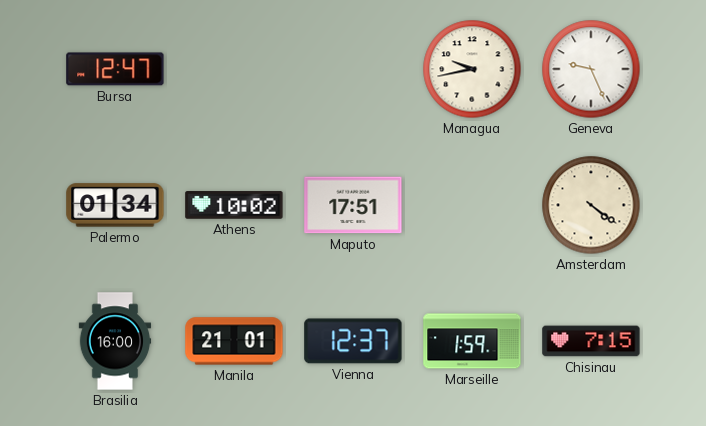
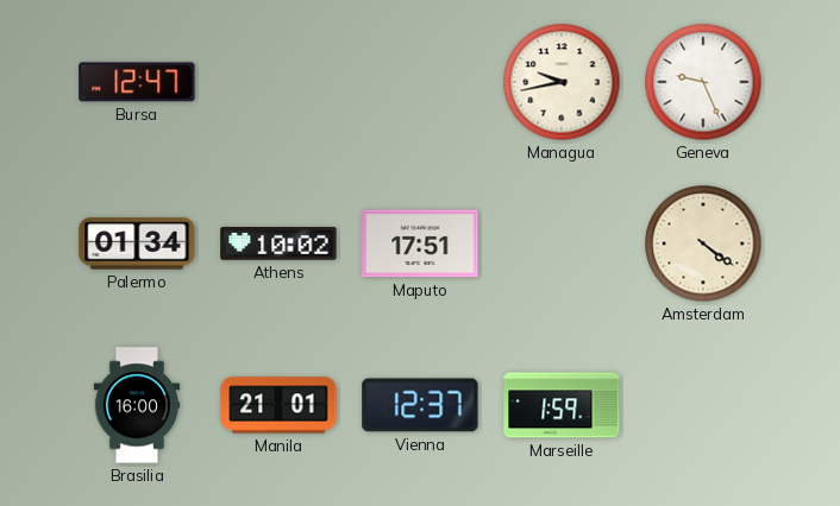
Chisinau: 7:15 -> none
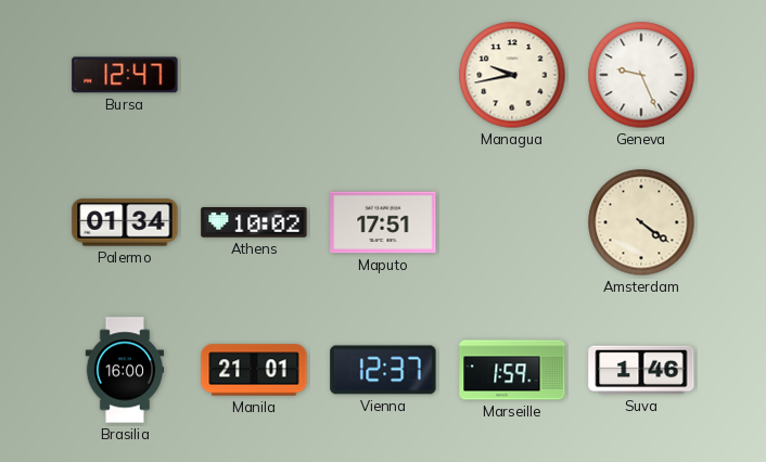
Suva: none -> 1:46
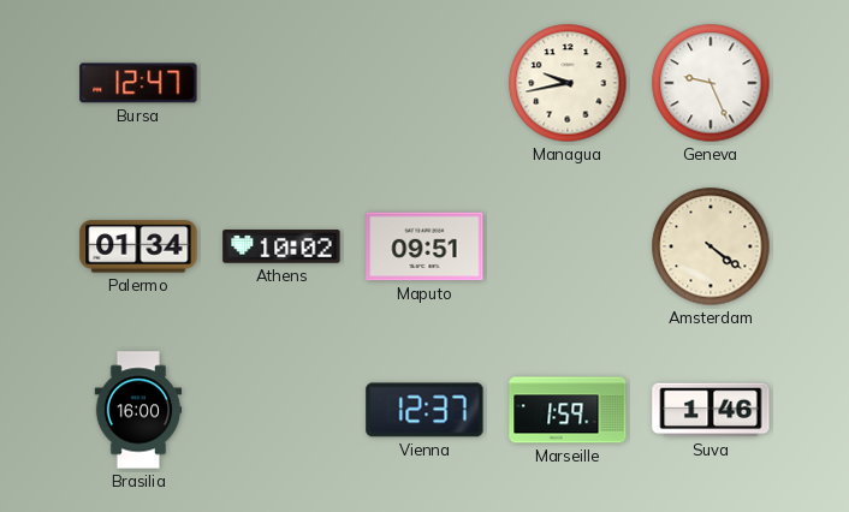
Maputo: 17:51 -> 09:51
Manila: 21:01 -> none
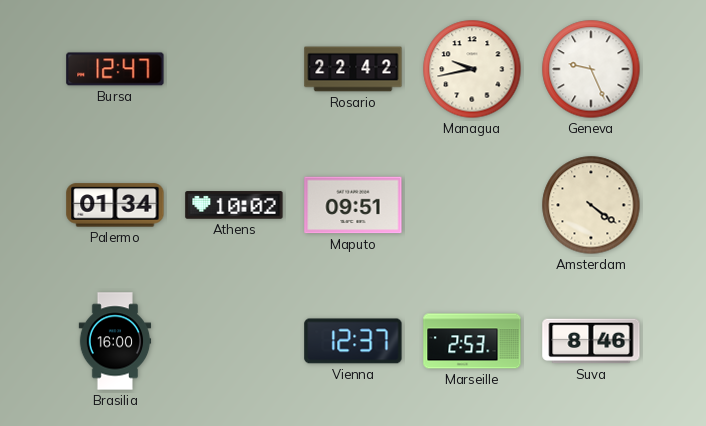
Rosario: none -> 22:42
Marseille: 1:59 -> 2:53
Suva: 1:46 -> 8:46
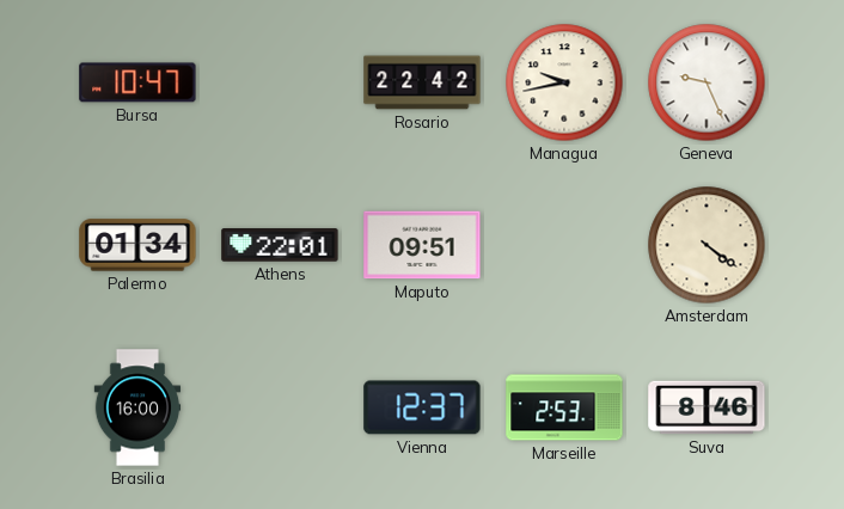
Bursa: 12:47 -> 10:47
Athens: 10:02 -> 22:01
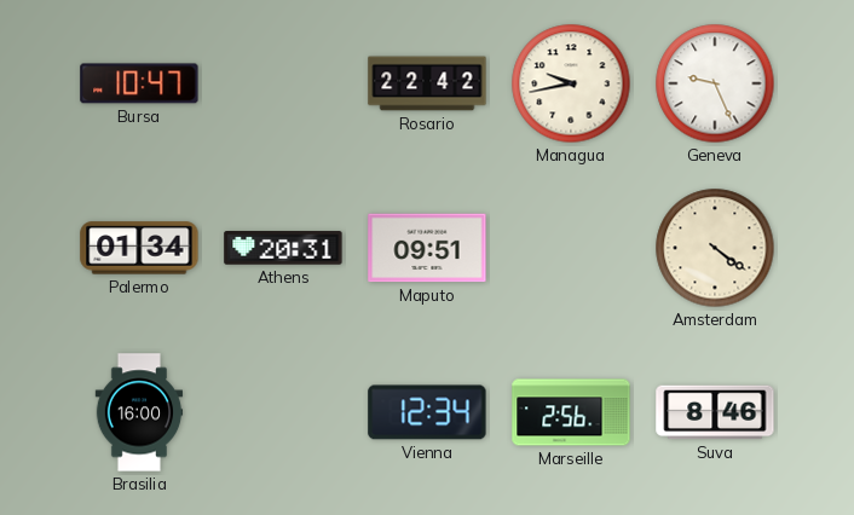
Athens: 22:01 -> 20:31
Vienna: 12:37 -> 12:34
Marseille: 2:53 -> 2:56
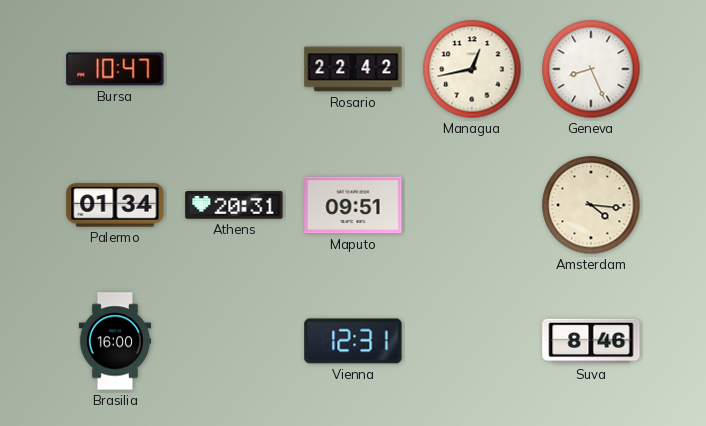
Managua: 9:43 -> 12:43
Geneva: 9:26 -> 8:26
Amsterdam: 4:21 -> 4:16
Vienna: 12:34 -> 12:31
Marseille: 2:56 -> none
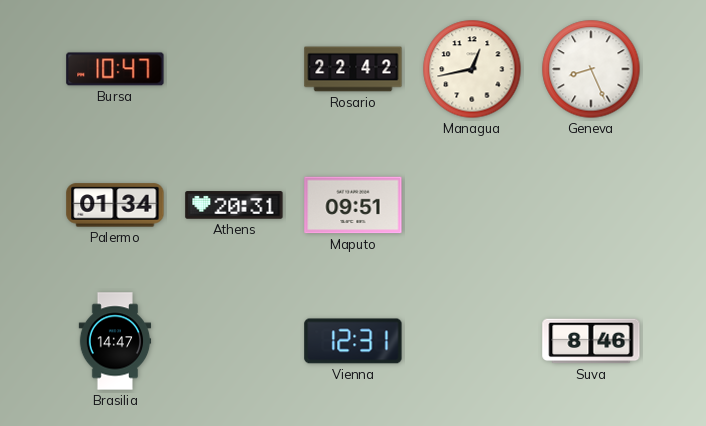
Amsterdam: 4:16 -> none
Brasilia: 16:00 -> 14:47
